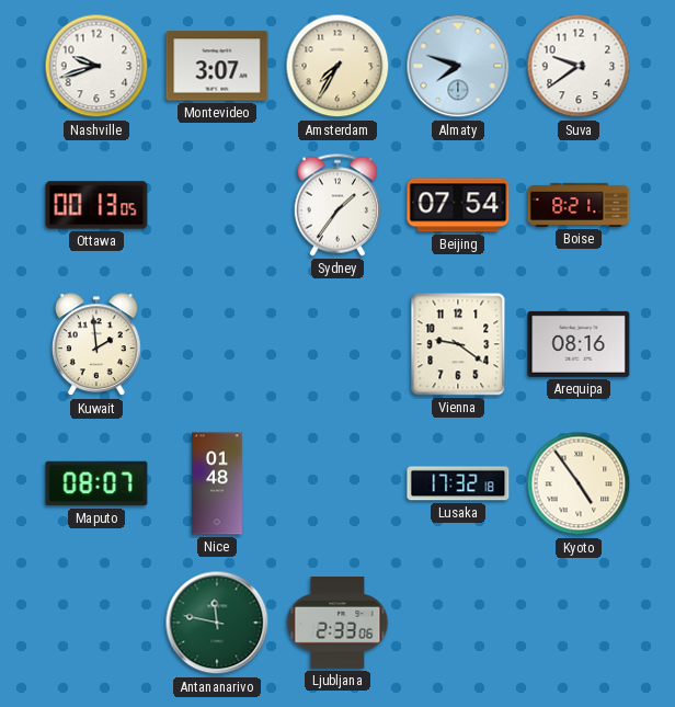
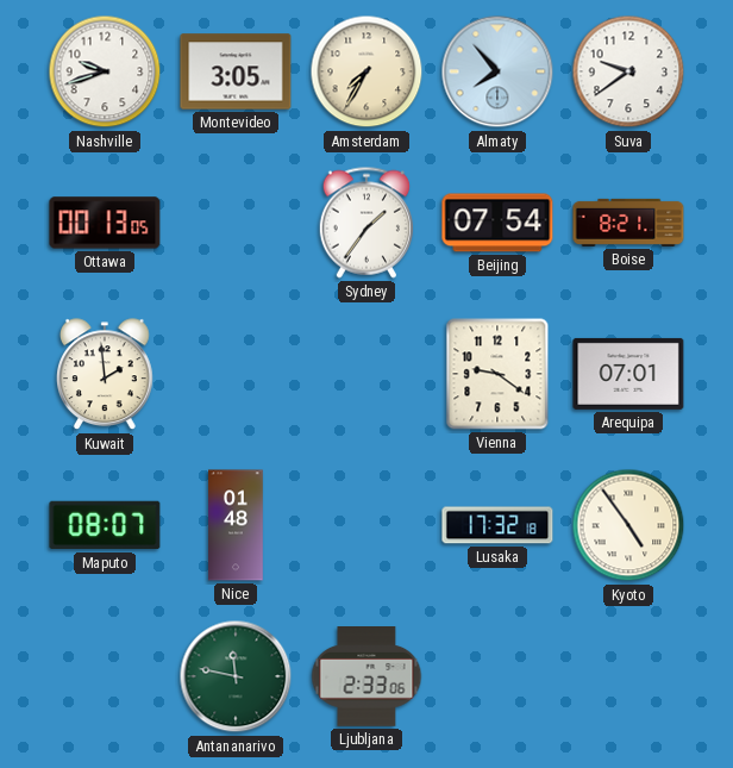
Montevideo: 3:07 -> 3:05
Almaty: 7:48 -> 7:53
Arequipa: 08:16 -> 07:01
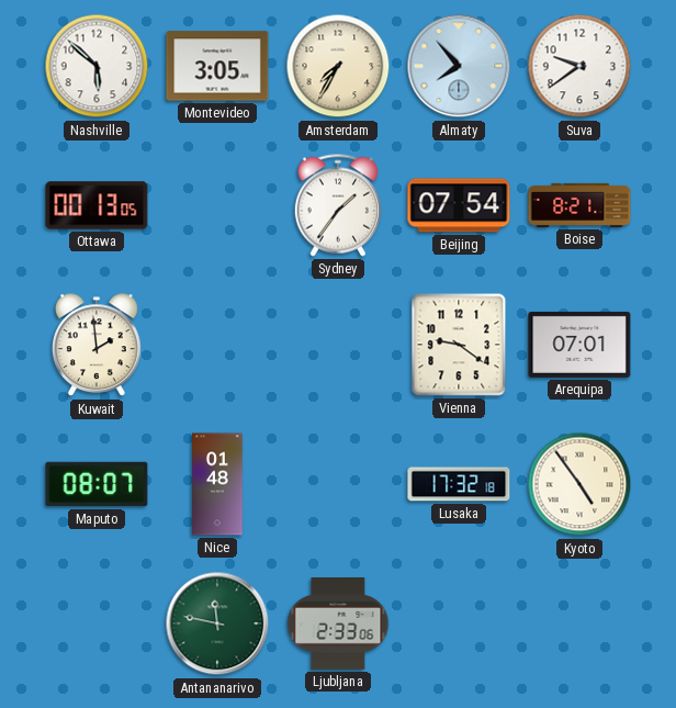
Nashville: 9:42 -> 5:52
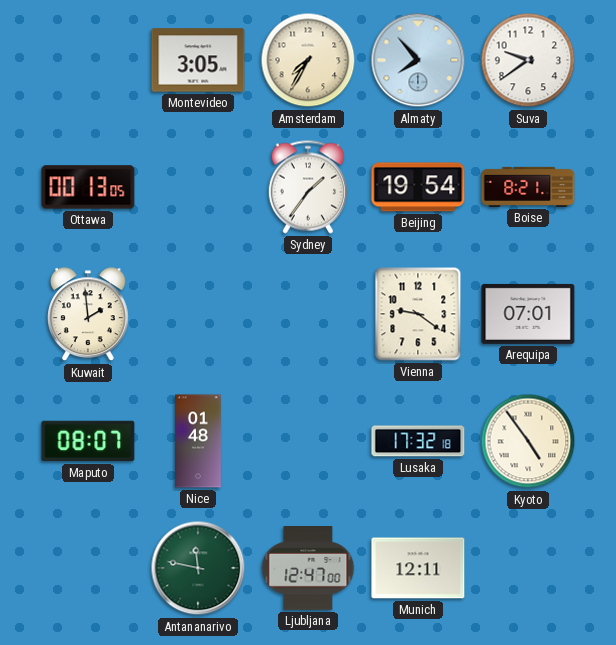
Nashville: 5:52 -> none
Beijing: 07:54 -> 19:54
Ljubljana: 2:33 -> 12:47
Munich: none -> 12:11
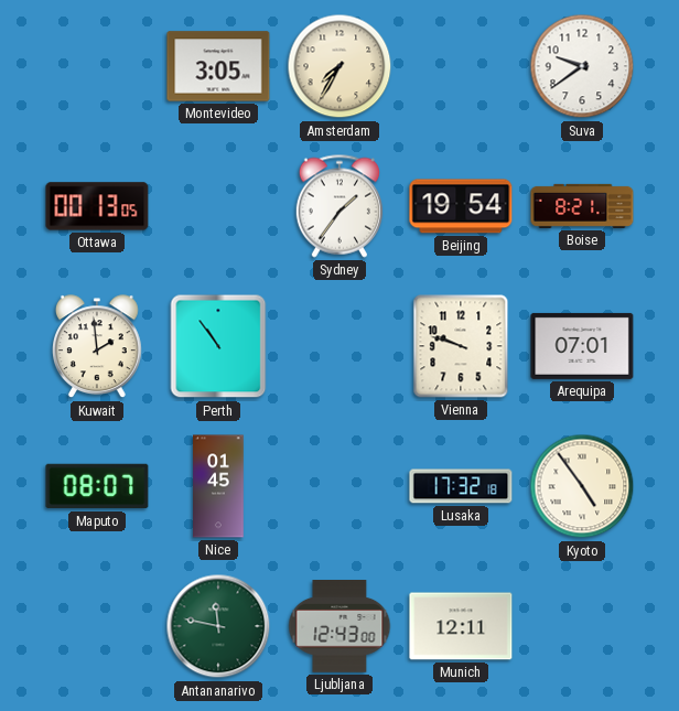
Almaty: 7:53 -> none
Perth: none -> 10:54
Vienna: 9:21 -> 9:48
Nice: 01:48 -> 01:45
Ljubljana: 12:47 -> 12:43
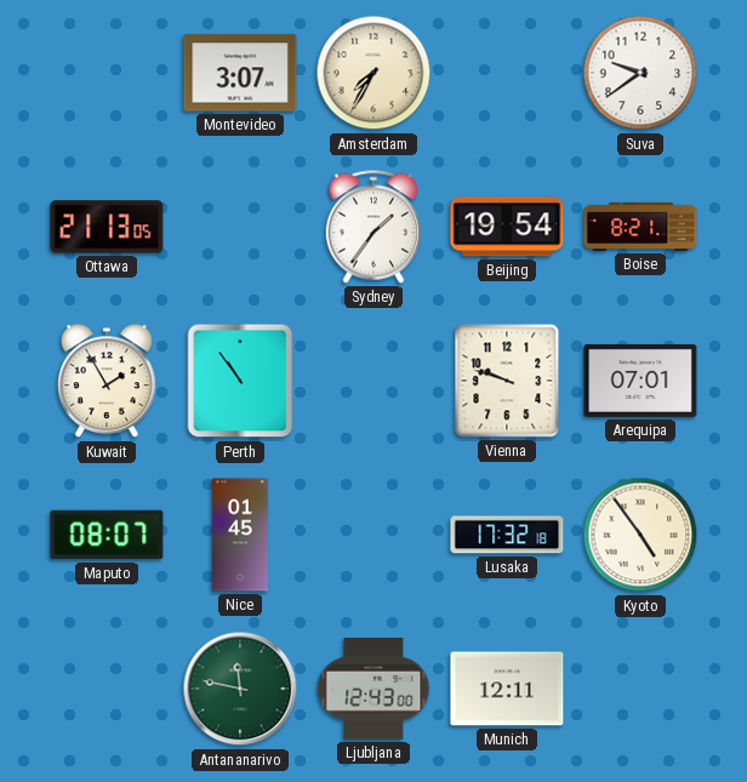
Montevideo: 3:05 -> 3:07
Ottawa: 00:13 -> 21:13
Kuwait: 1:59 -> 1:55
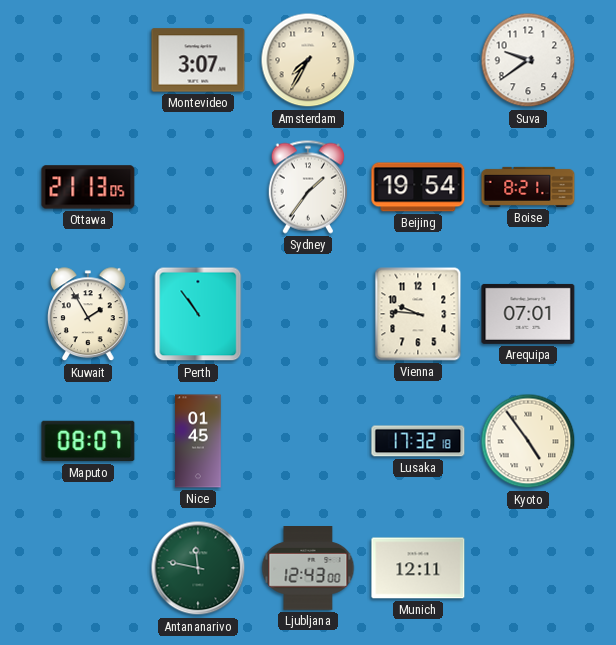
Vienna: 9:48 -> 9:46
